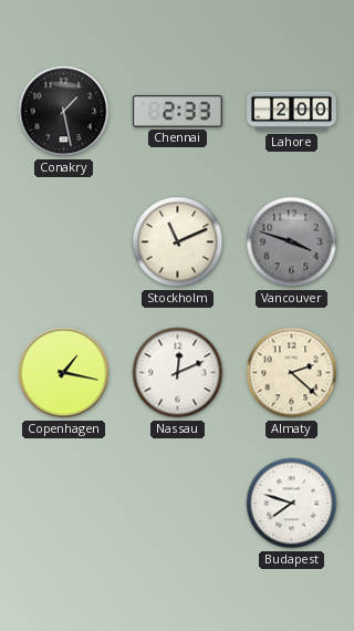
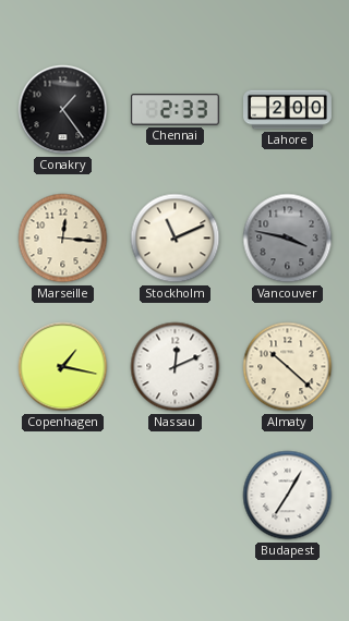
Conakry: 1:28 -> 1:24
Marseille: none -> 12:16
Vancouver: 3:48 -> 3:47
Almaty: 2:22 -> 10:22
Budapest: 7:48 -> 7:05
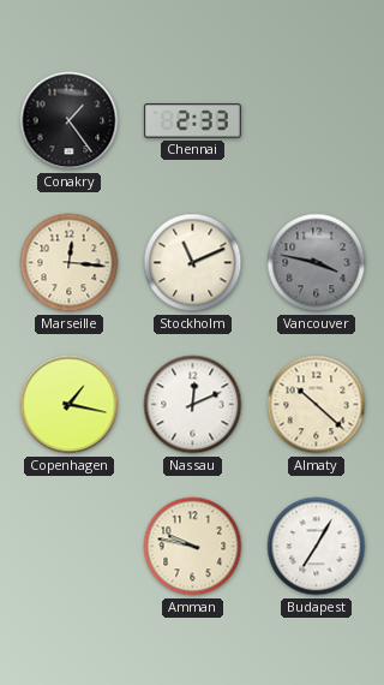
Lahore: 2:00 -> none
Amman: none -> 9:47
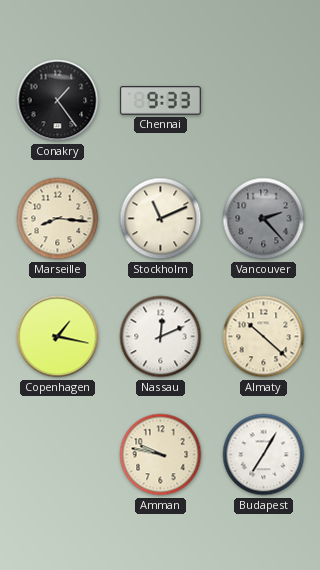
Chennai: 2:33 -> 9:33
Marseille: 12:16 -> 8:16
Vancouver: 3:47 -> 2:23
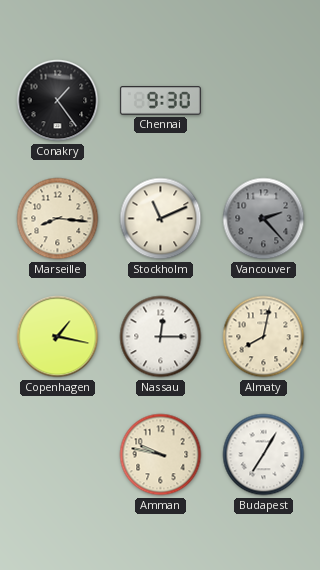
Chennai: 9:33 -> 9:30
Nassau: 12:11 -> 12:15
Almaty: 10:22 -> 8:02
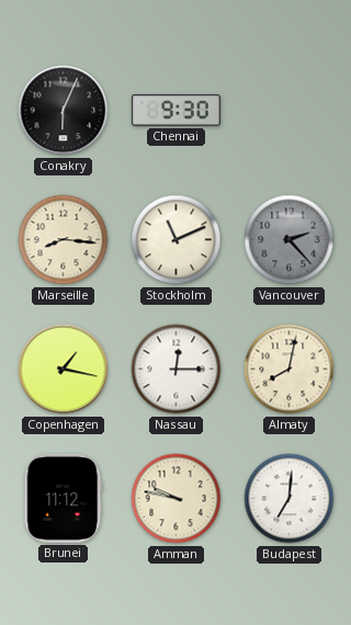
Conakry: 1:24 -> 6:04
Brunei: none -> 11:12
Budapest: 7:05 -> 7:01
